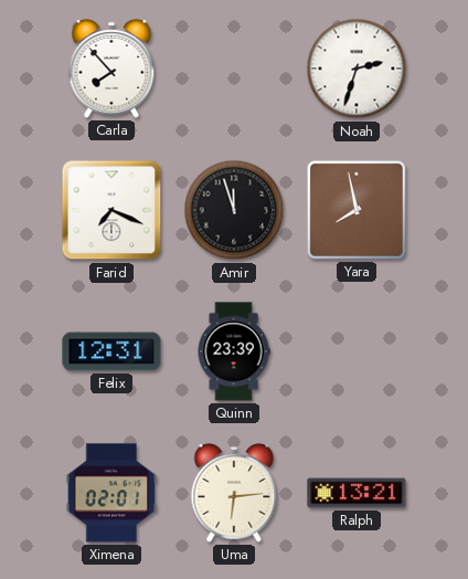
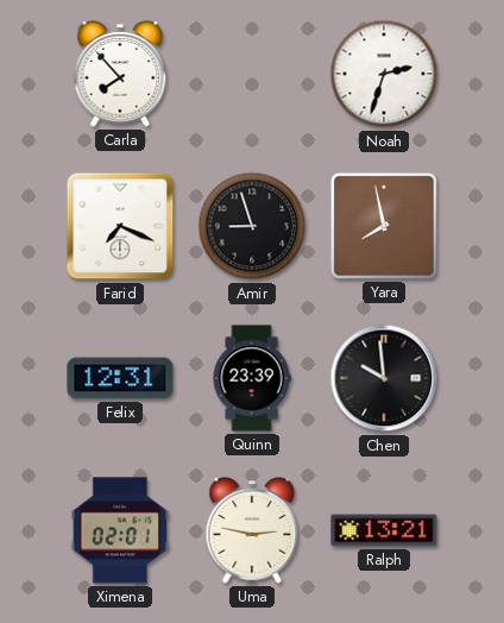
Amir: 11:57 -> 8:57
Chen: none -> 9:59
Uma: 6:14 -> 2:47
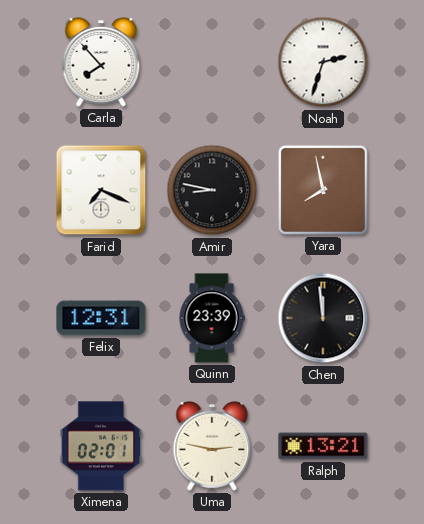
Amir: 8:57 -> 8:47
Chen: 9:59 -> 11:59
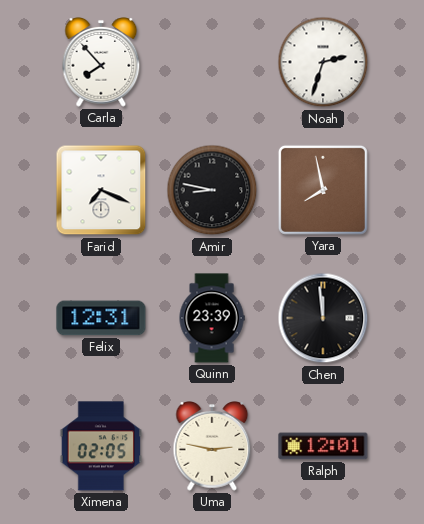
Ximena: 02:01 -> 02:05
Ralph: 13:21 -> 12:01
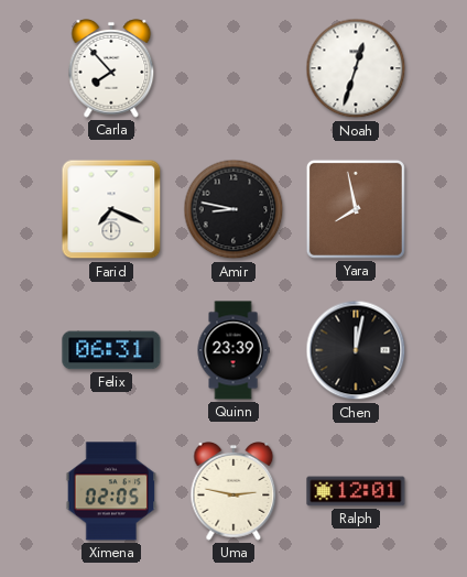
Noah: 2:33 -> 12:33
Felix: 12:31 -> 06:31
Chen: 11:59 -> 12:02
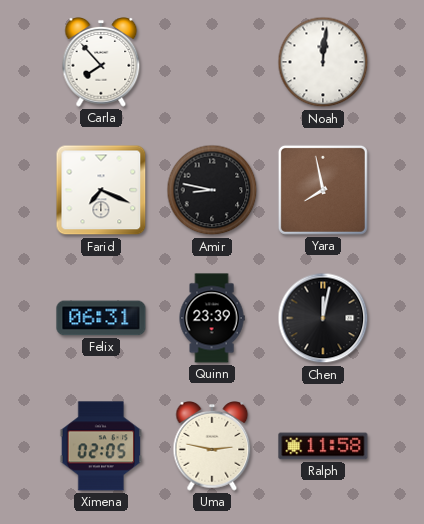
Noah: 12:33 -> 12:01
Ralph: 12:01 -> 11:58
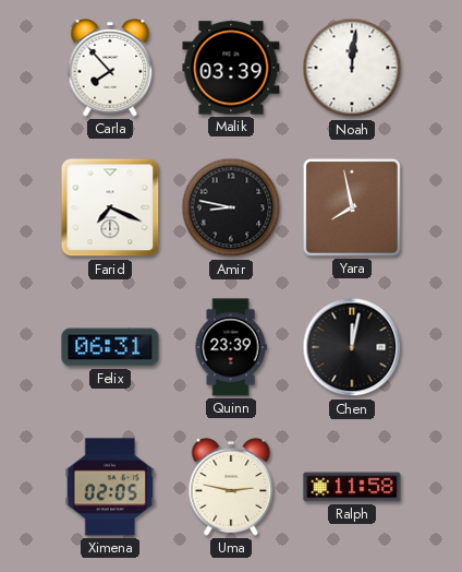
Malik: none -> 03:39
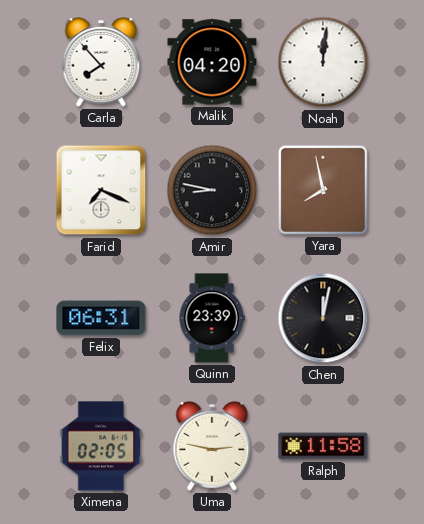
Malik: 03:39 -> 04:20
